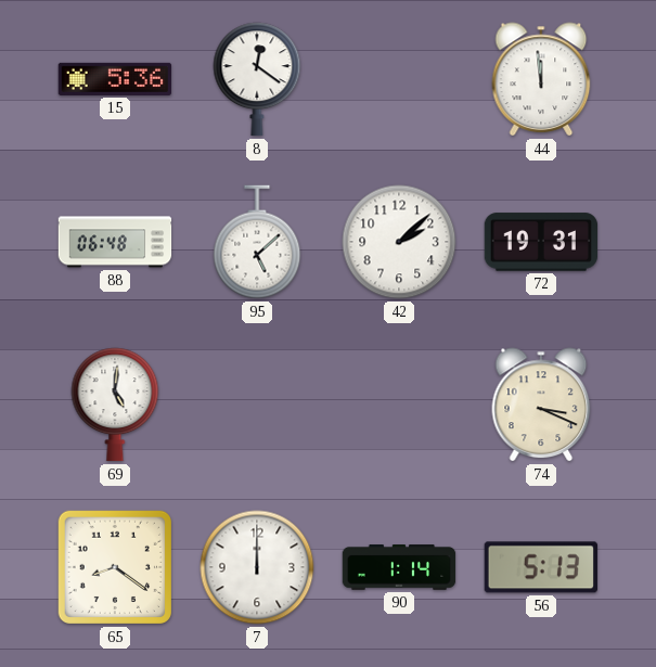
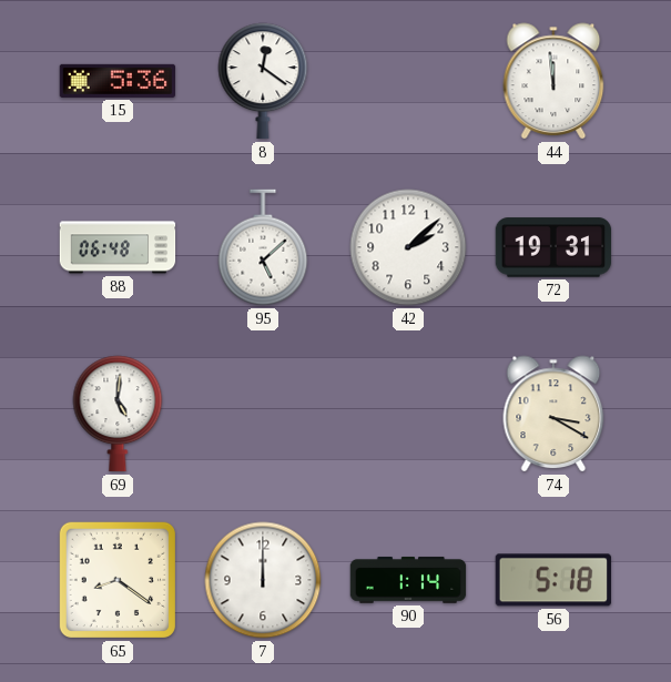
74: 3:19 -> 3:20
56: 5:13 -> 5:18
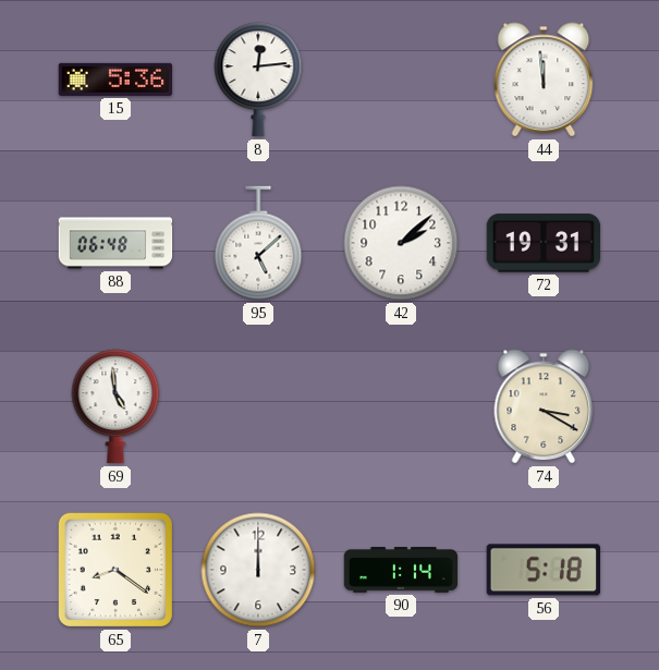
8: 12:21 -> 12:14
69: 5:01 -> 4:59
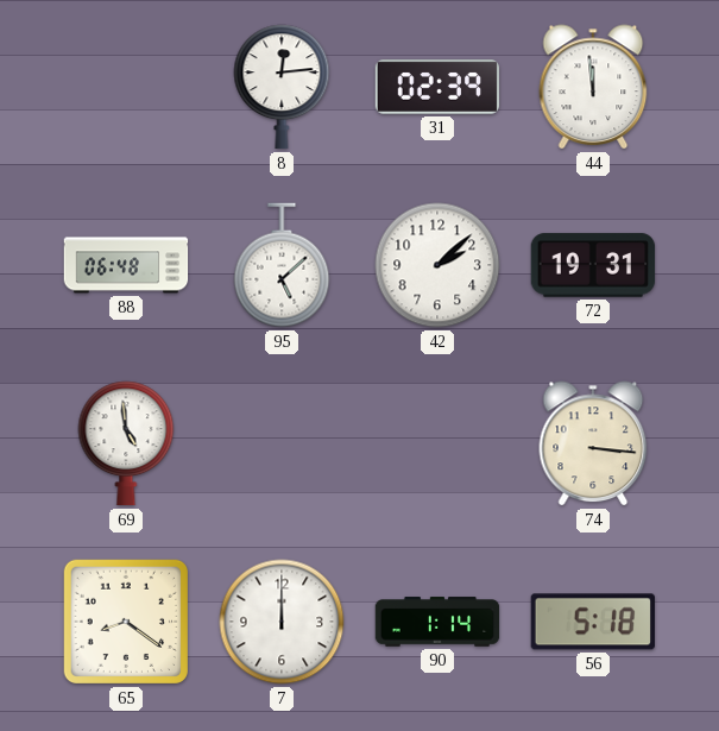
15: 5:36 -> none
31: none -> 02:39
74: 3:20 -> 3:16
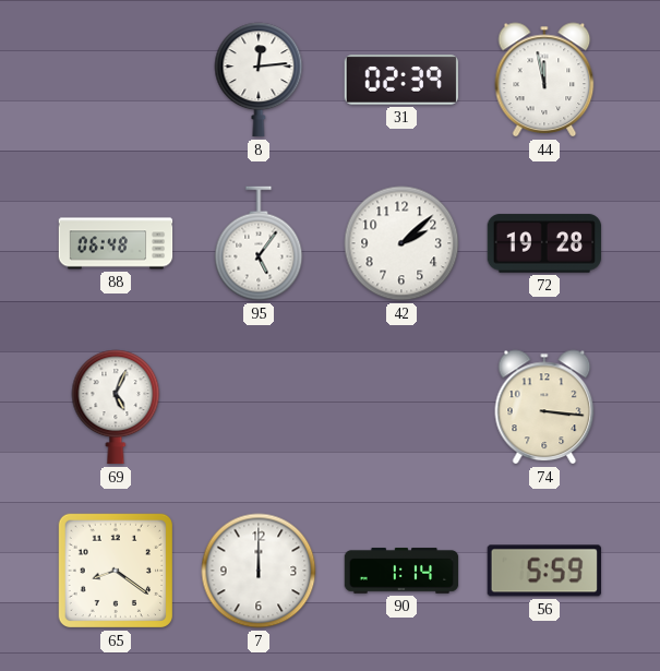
44: 11:59 -> 11:58
95: 5:08 -> 5:06
72: 19:31 -> 19:28
69: 4:59 -> 5:04
56: 5:18 -> 5:59
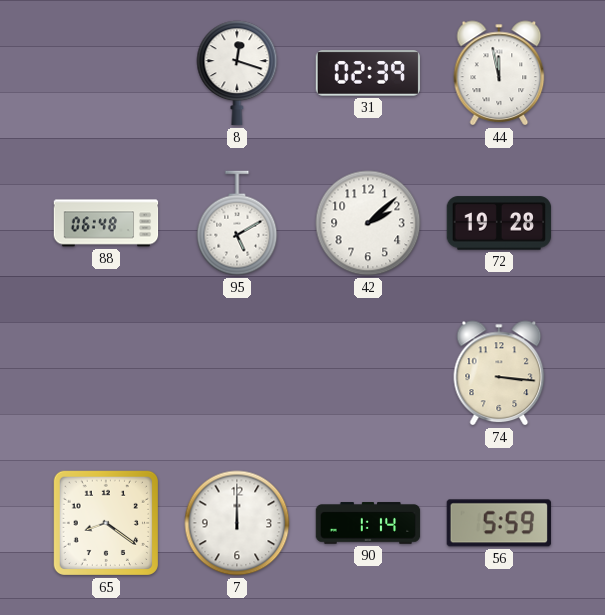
8: 12:14 -> 12:18
95: 5:06 -> 5:10
69: 5:04 -> none
